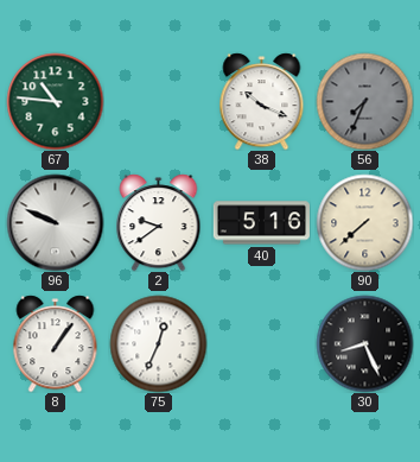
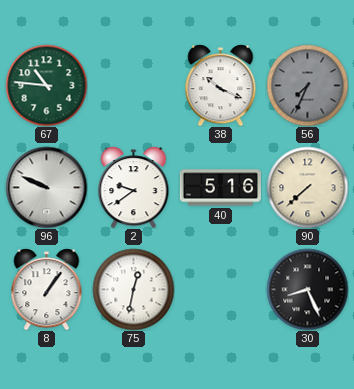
75: 12:34 -> 12:32
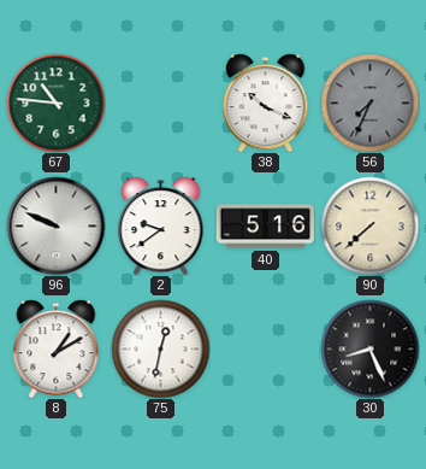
8: 1:06 -> 1:10
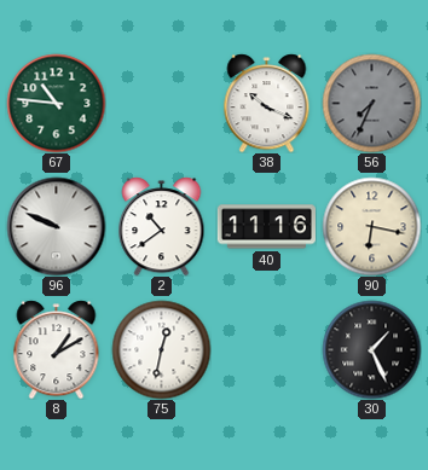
2: 9:39 -> 10:39
40: 5:16 -> 11:16
90: 7:38 -> 6:17
30: 8:26 -> 1:26
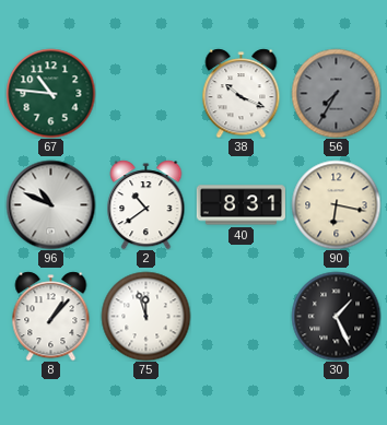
56: 7:34 -> 7:35
96: 9:49 -> 10:49
40: 11:16 -> 8:31
8: 1:10 -> 1:07
75: 12:32 -> 11:57
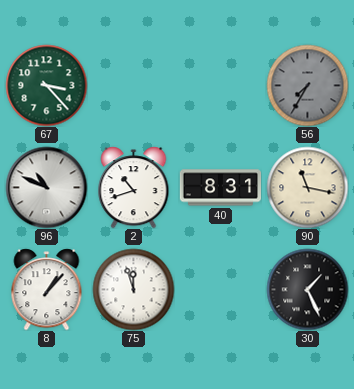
67: 10:46 -> 3:23
38: 10:19 -> none
2: 10:39 -> 10:42
90: 6:17 -> 11:17
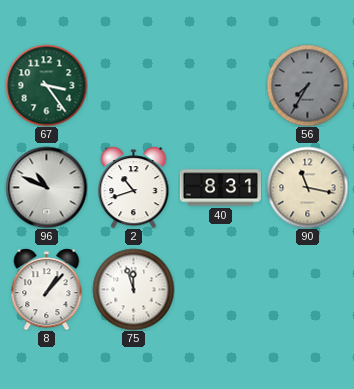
67: 3:23 -> 3:24
30: 1:26 -> none
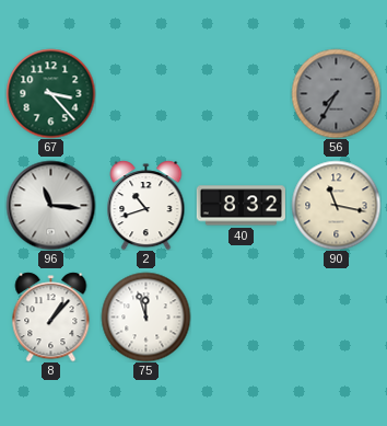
67: 3:24 -> 3:23
96: 10:49 -> 11:16
40: 8:31 -> 8:32
